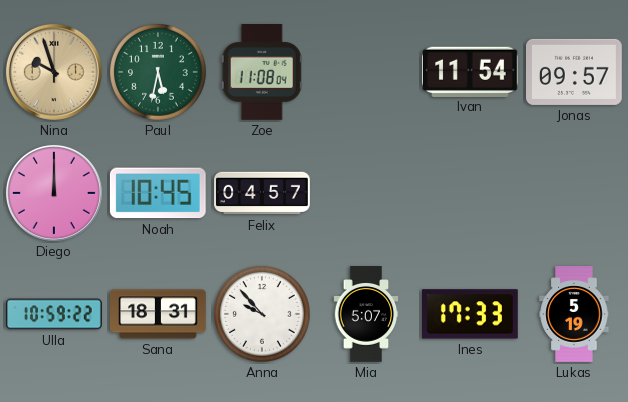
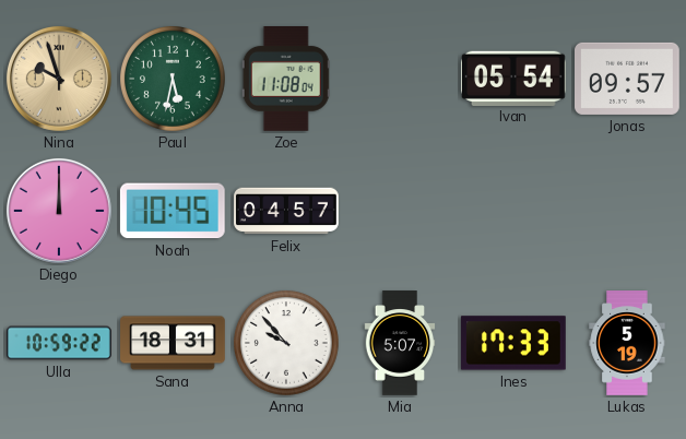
Ivan: 11:54 -> 05:54
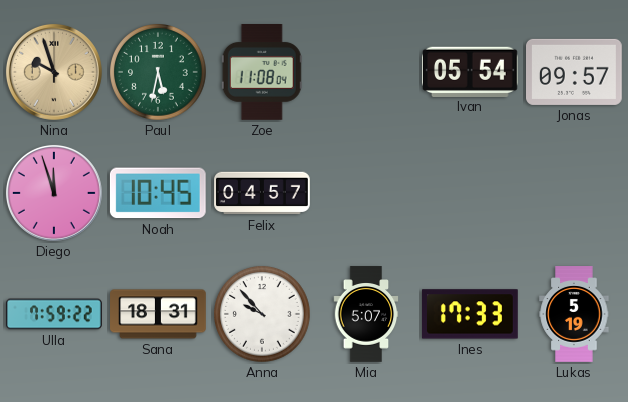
Diego: 12:00 -> 11:57
Ulla: 10:59 -> 7:59
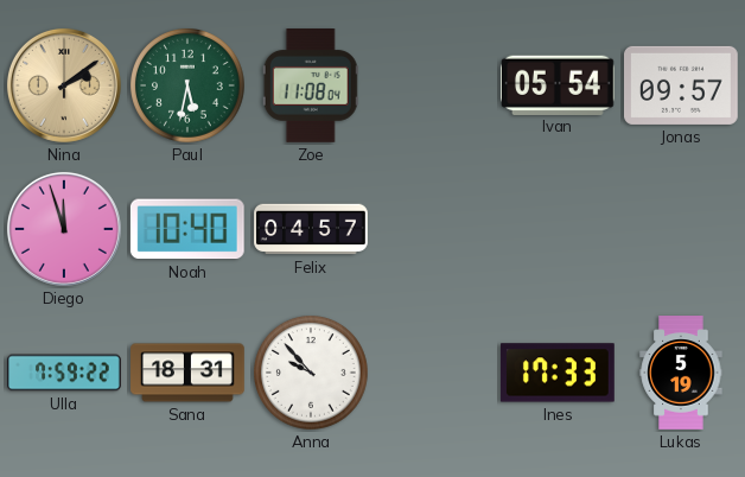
Nina: 9:57 -> 2:09
Noah: 10:45 -> 10:40
Mia: 5:07 -> none
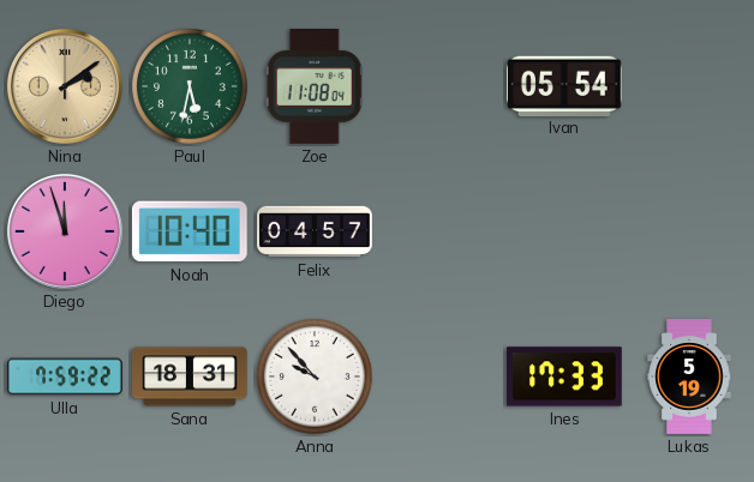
Jonas: 09:57 -> none
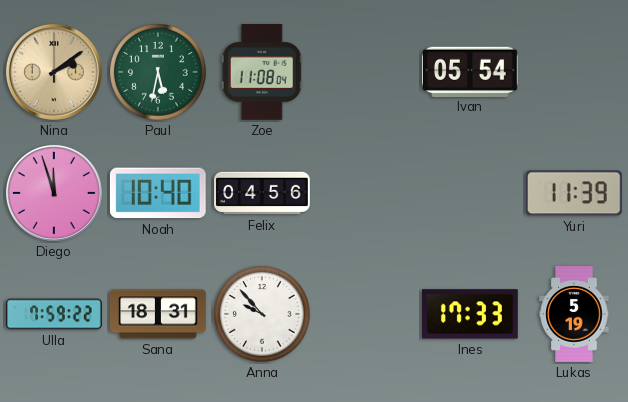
Felix: 04:57 -> 04:56
Yuri: none -> 11:39
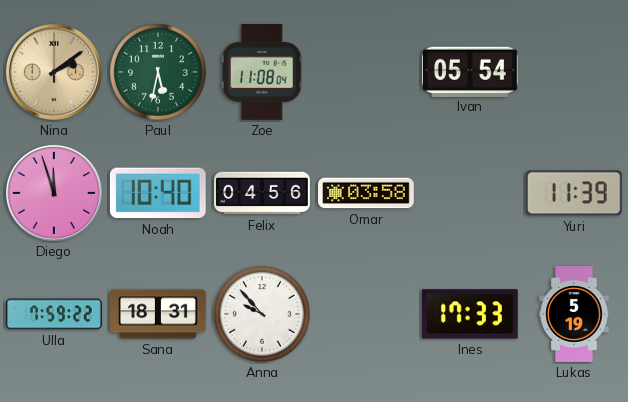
Omar: none -> 03:58
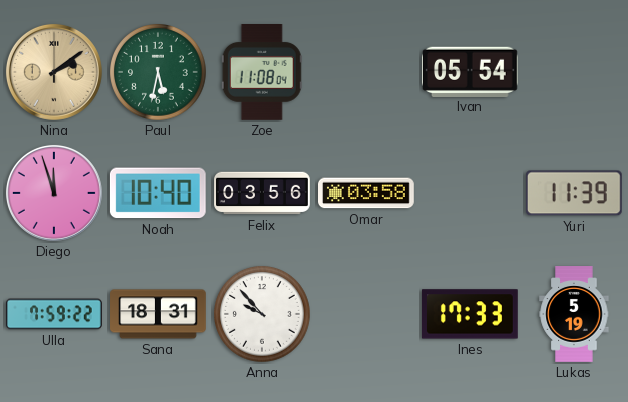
Felix: 04:56 -> 03:56
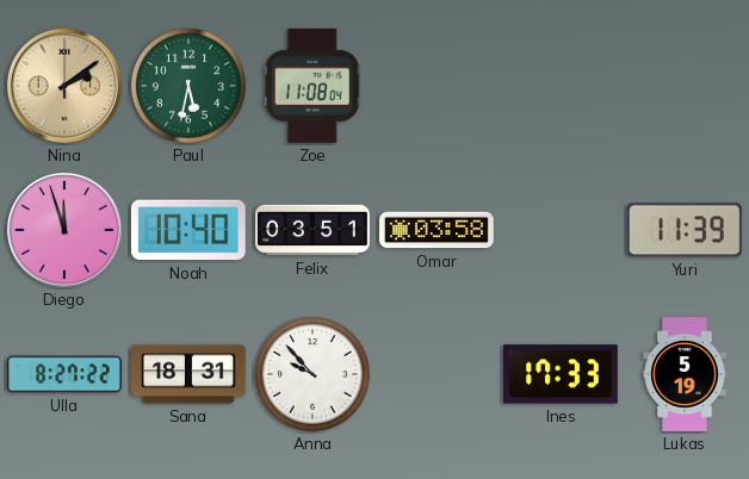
Ivan: 05:54 -> none
Felix: 03:56 -> 03:51
Ulla: 7:59 -> 8:27
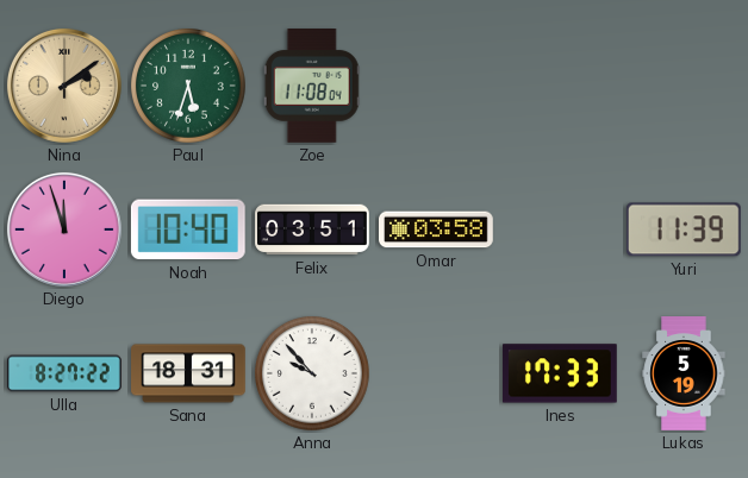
Paul: 5:32 -> 5:33
